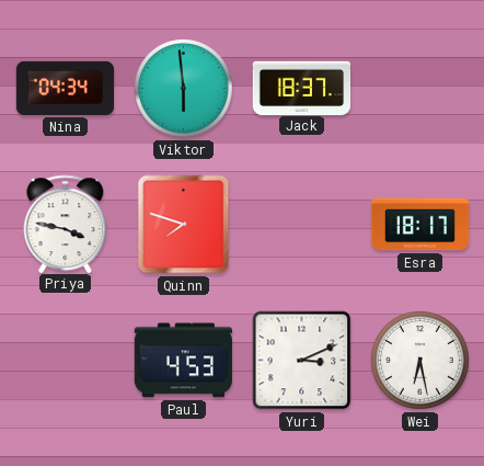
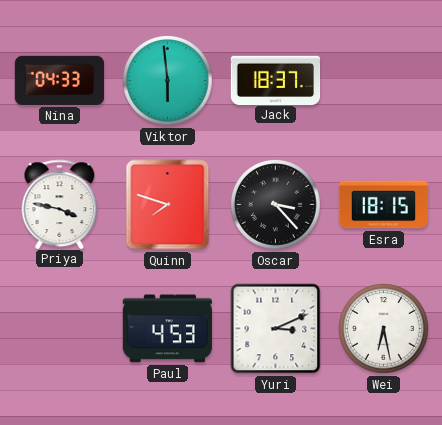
Nina: 04:34 -> 04:33
Oscar: none -> 3:23
Esra: 18:17 -> 18:15
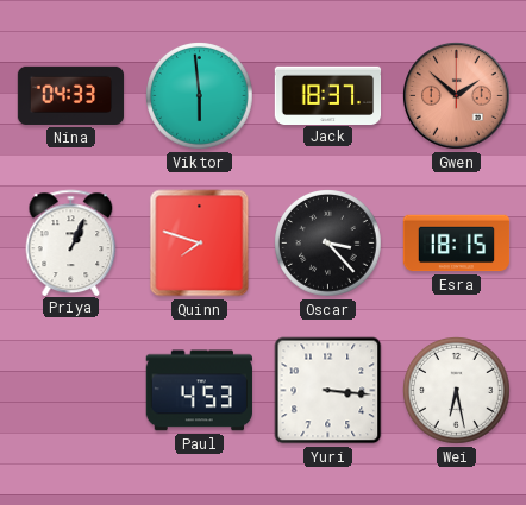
Gwen: none -> 1:52
Priya: 3:47 -> 1:04
Yuri: 3:11 -> 3:16
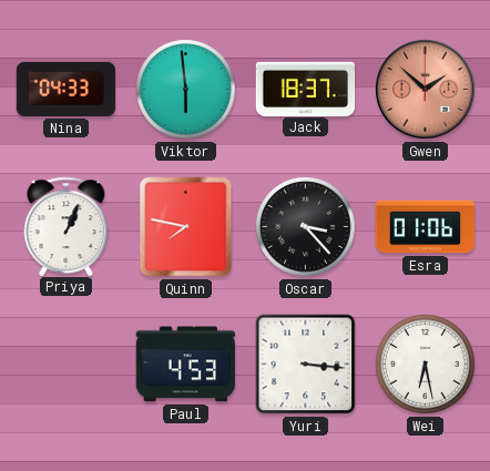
Quinn: 7:48 -> 7:47
Esra: 18:15 -> 01:06
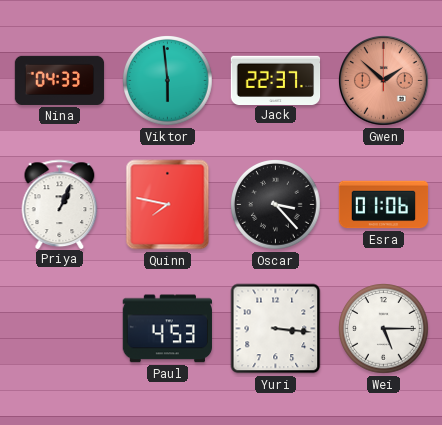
Jack: 18:37 -> 22:37
Wei: 6:28 -> 5:15
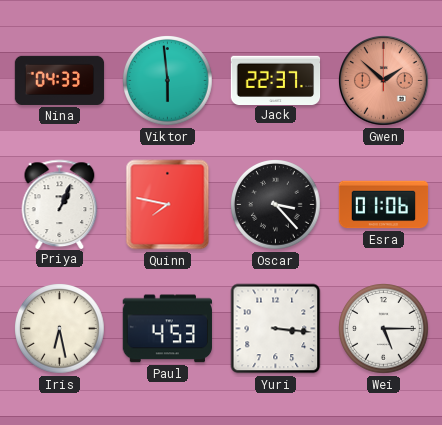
Iris: none -> 6:28
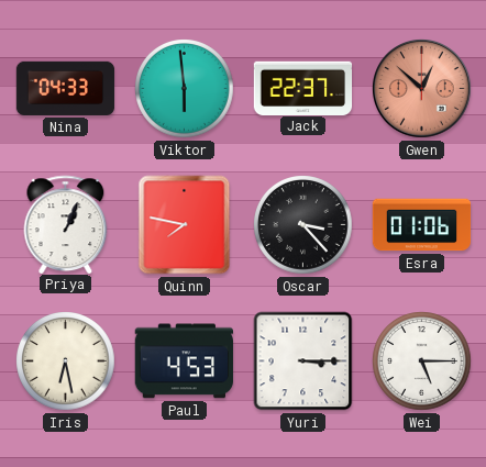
Gwen: 1:52 -> 12:52
Yuri: 3:16 -> 3:15
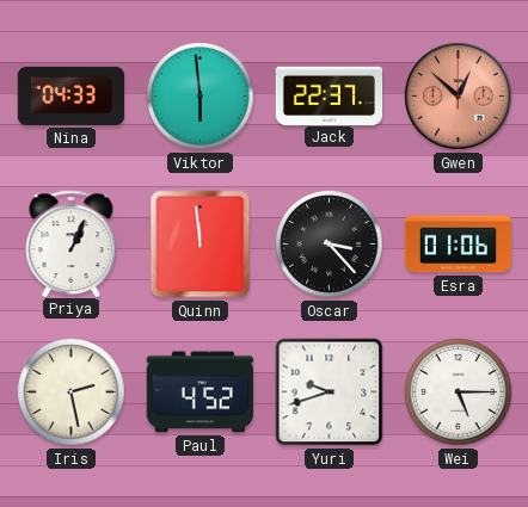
Quinn: 7:47 -> 11:59
Iris: 6:28 -> 2:28
Paul: 4:53 -> 4:52
Yuri: 3:15 -> 9:42
